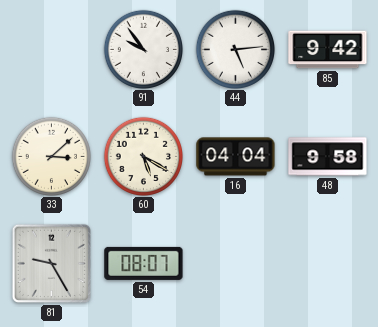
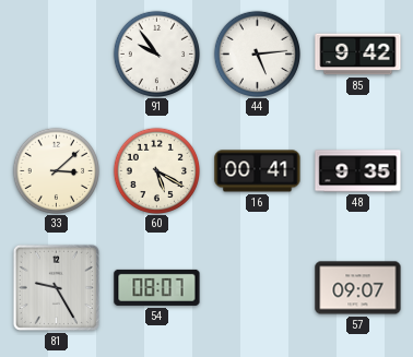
16: 04:04 -> 00:41
48: 9:58 -> 9:35
57: none -> 09:07
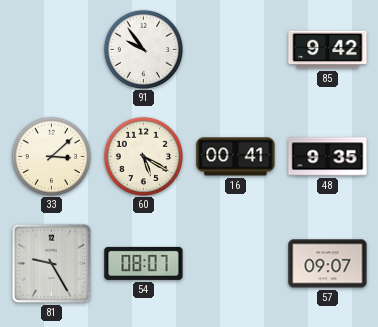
44: 5:14 -> none
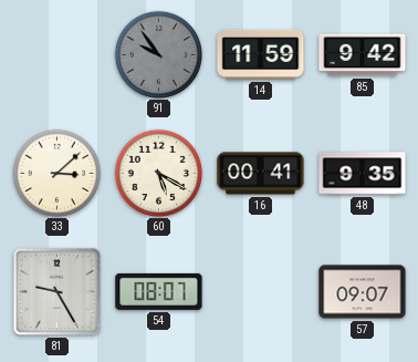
91 dial: white -> grey
14: none -> 11:59
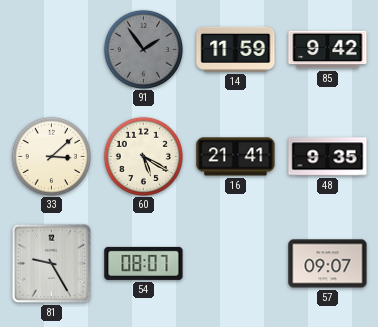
91: 9:54 -> 1:54
16: 00:41 -> 21:41
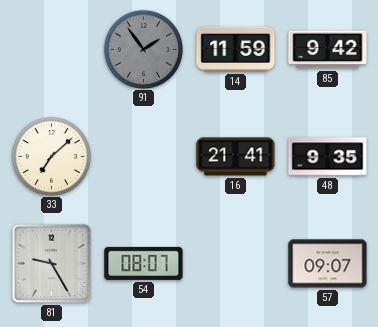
33: 3:08 -> 7:08
60: 5:20 -> none
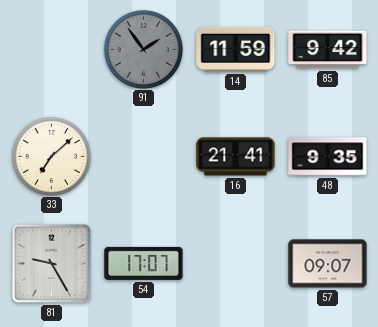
54: 08:07 -> 17:07
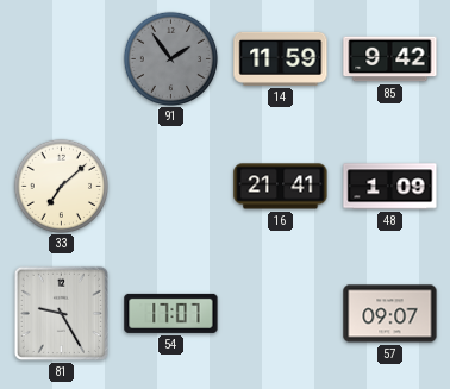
48: 9:35 -> 1:09
